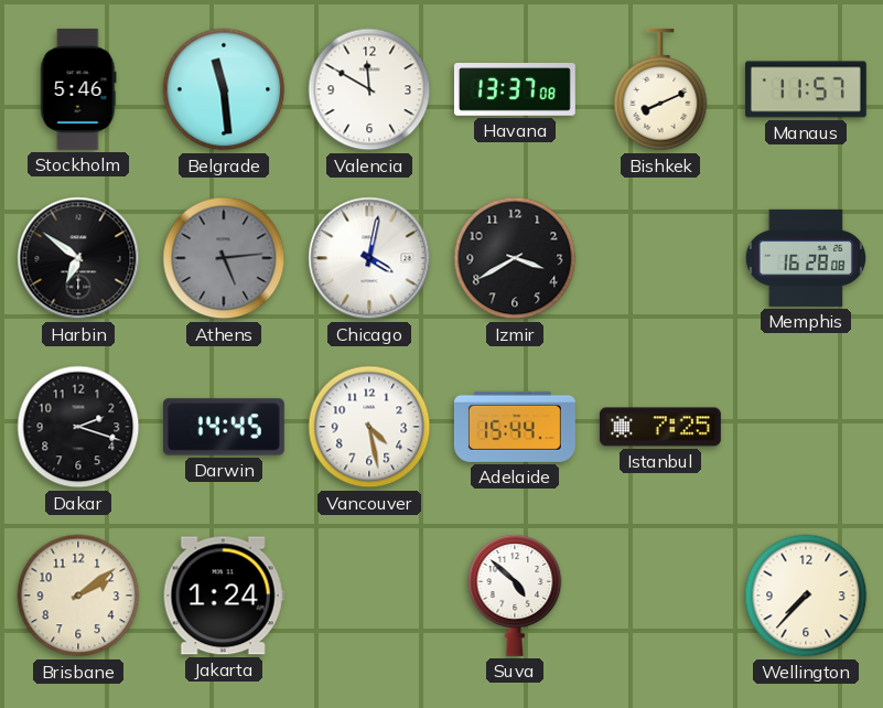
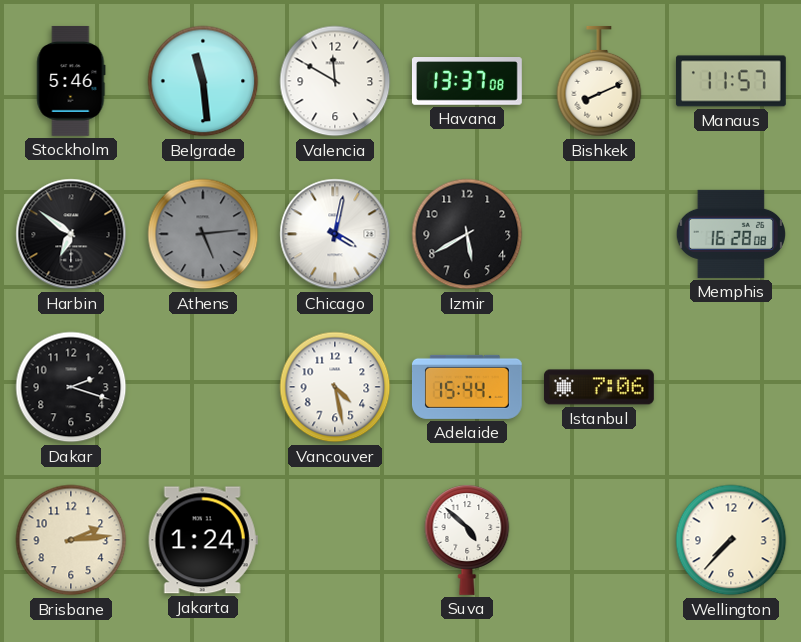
Izmir: 3:40 -> 5:40
Darwin: 14:45 -> none
Istanbul: 7:25 -> 7:06
Brisbane: 2:09 -> 2:14
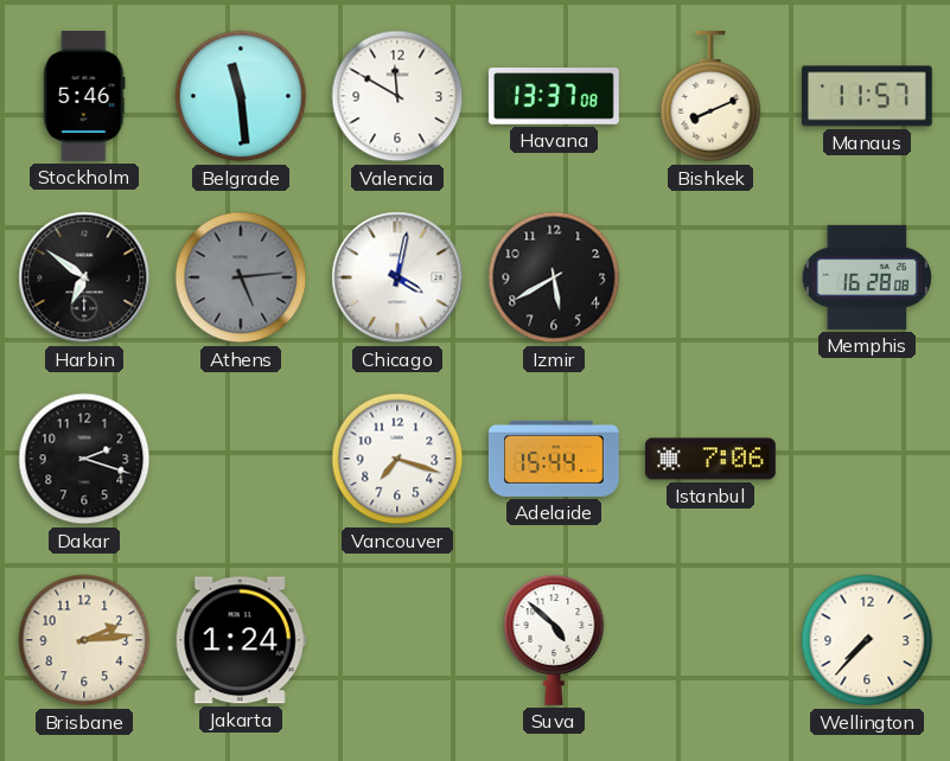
Vancouver: 4:28 -> 7:18
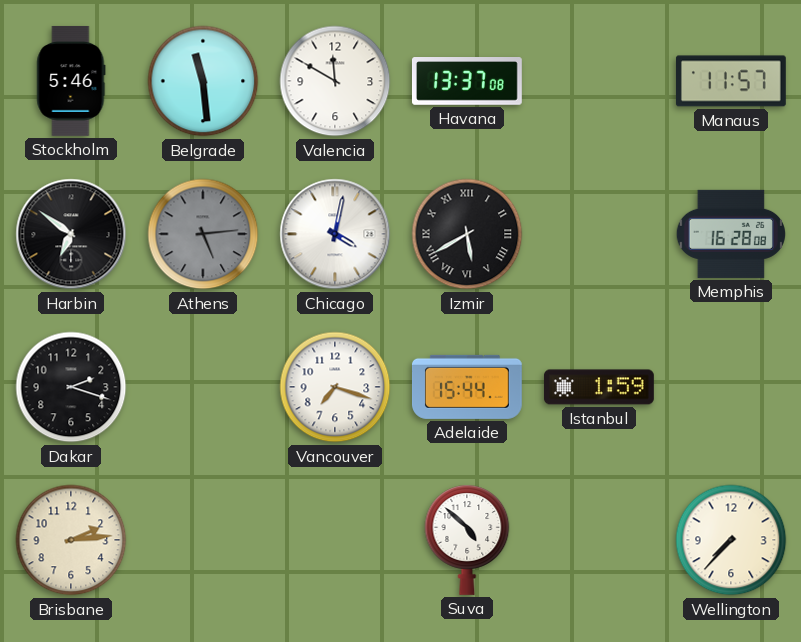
Bishkek: 8:11 -> none
Izmir numerals: Arabic -> Roman
Istanbul: 7:06 -> 1:59
Jakarta: 1:24 -> none
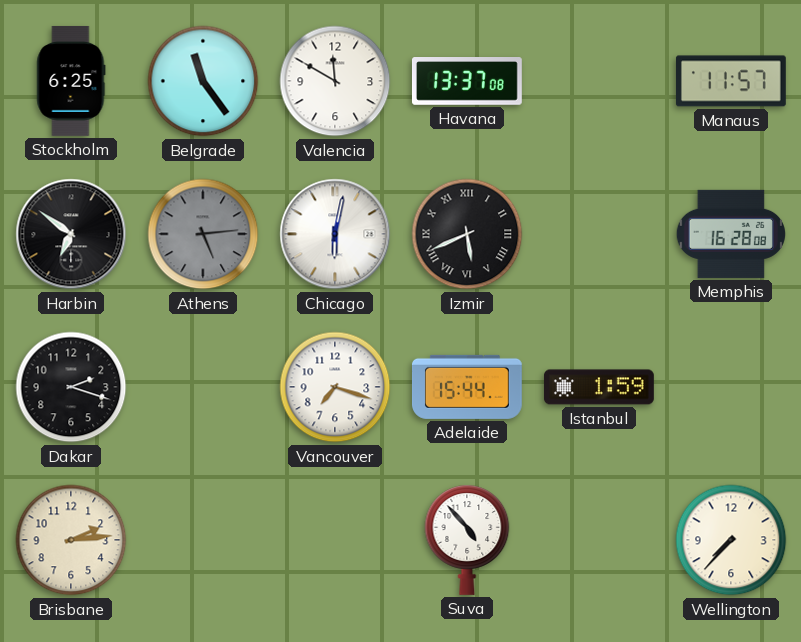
Stockholm: 5:46 -> 6:25
Belgrade: 11:29 -> 11:24
Chicago: 4:02 -> 6:02
Izmir: 5:40 -> 5:41
Suva: 4:52 -> 4:53
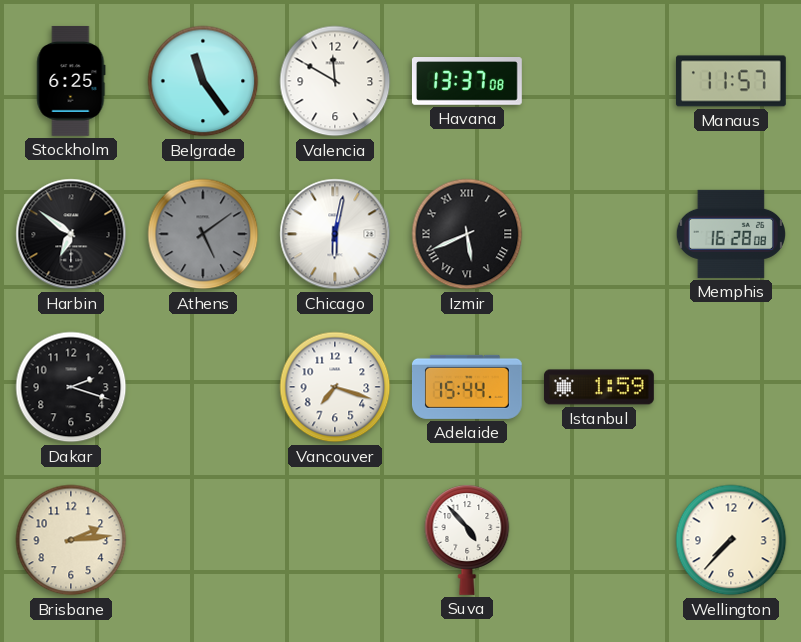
Athens: 5:14 -> 5:09
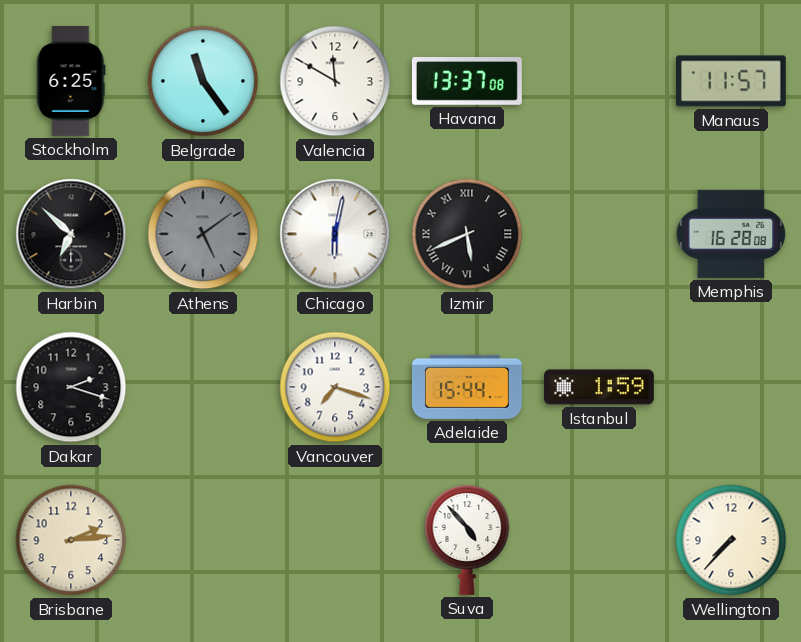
Harbin: 6:51 -> 6:52
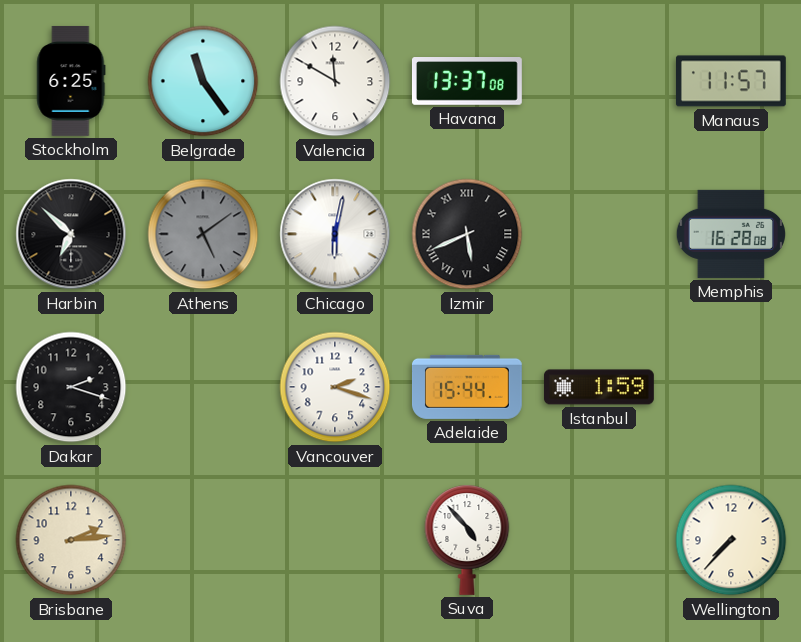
Vancouver: 7:18 -> 2:18
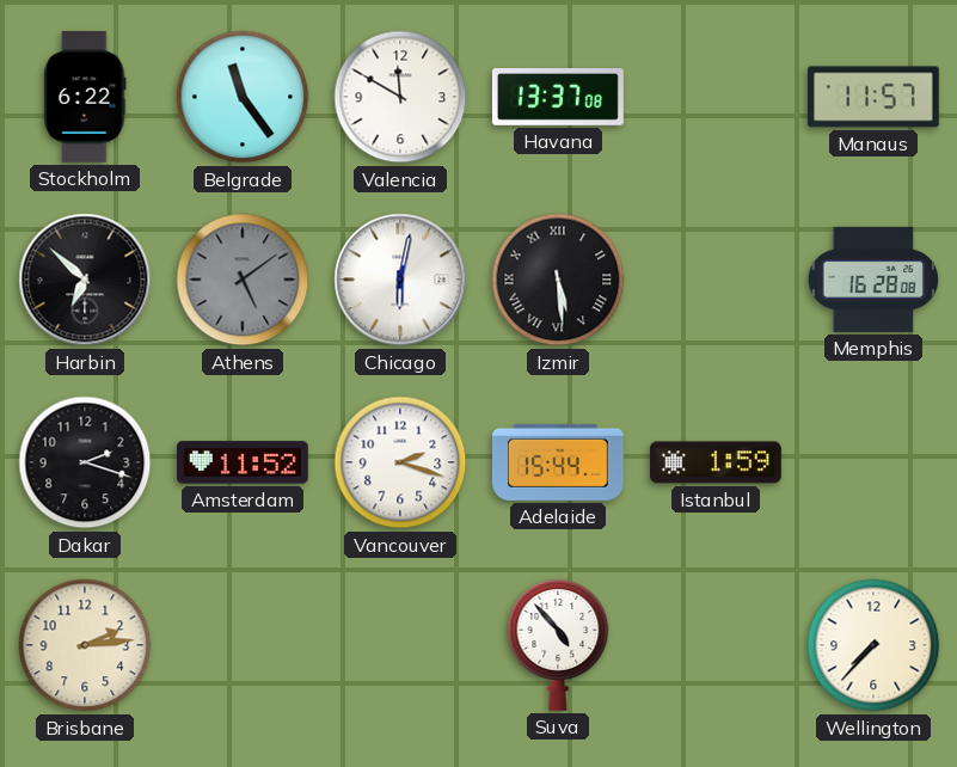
Stockholm: 6:25 -> 6:22
Izmir: 5:41 -> 5:29
Amsterdam: none -> 11:52
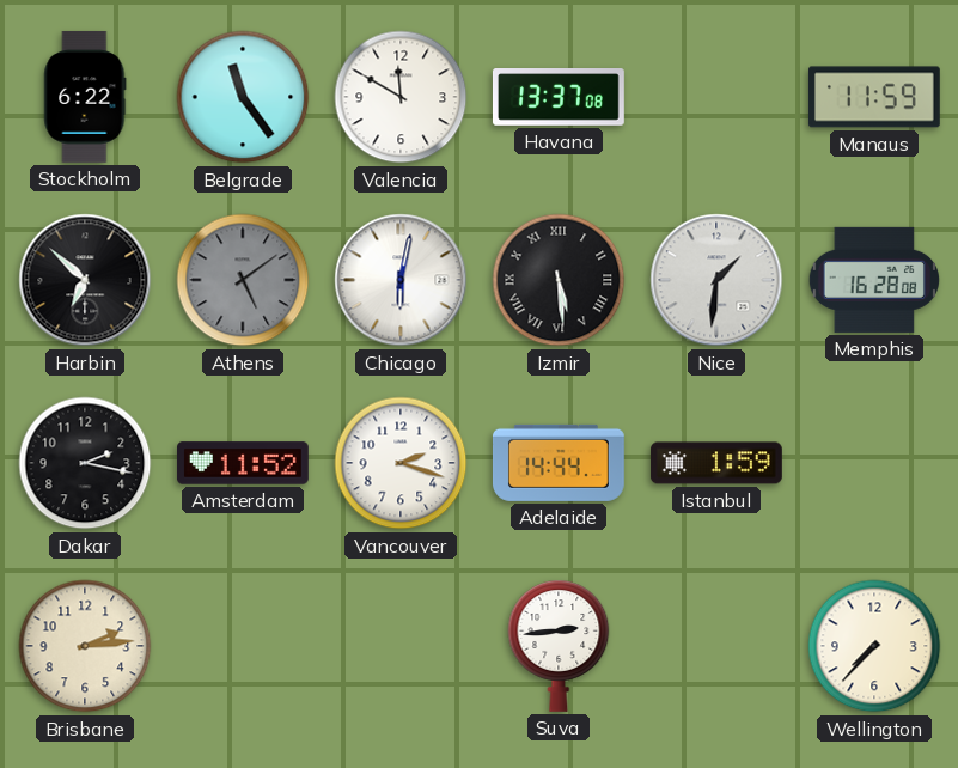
Manaus: 11:57 -> 11:59
Nice: none -> 1:31
Dakar: 2:18 -> 2:17
Adelaide: 15:44 -> 14:44
Suva: 4:53 -> 2:44
